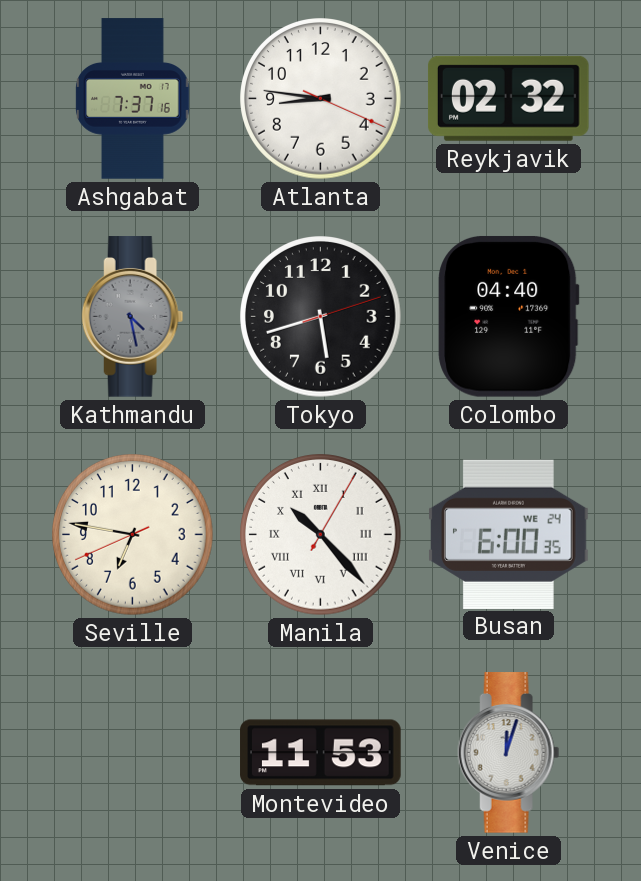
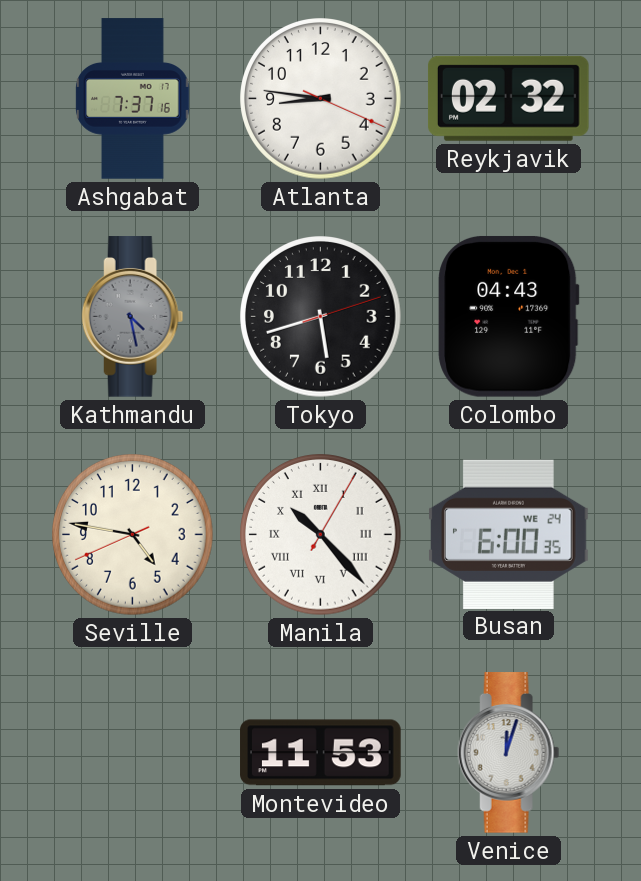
Colombo: 04:40 -> 04:43
Seville: 6:46 -> 4:46
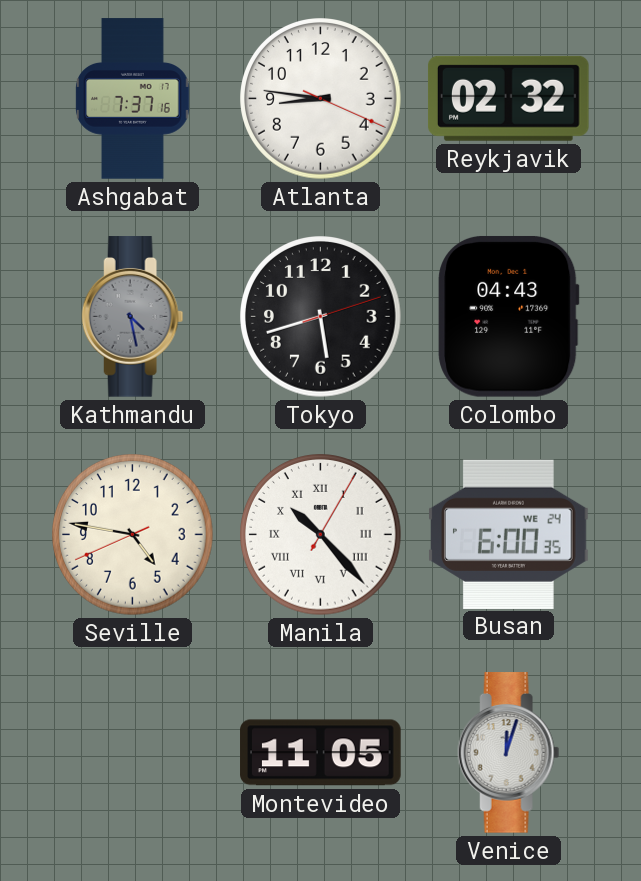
Montevideo: 11:53 -> 11:05
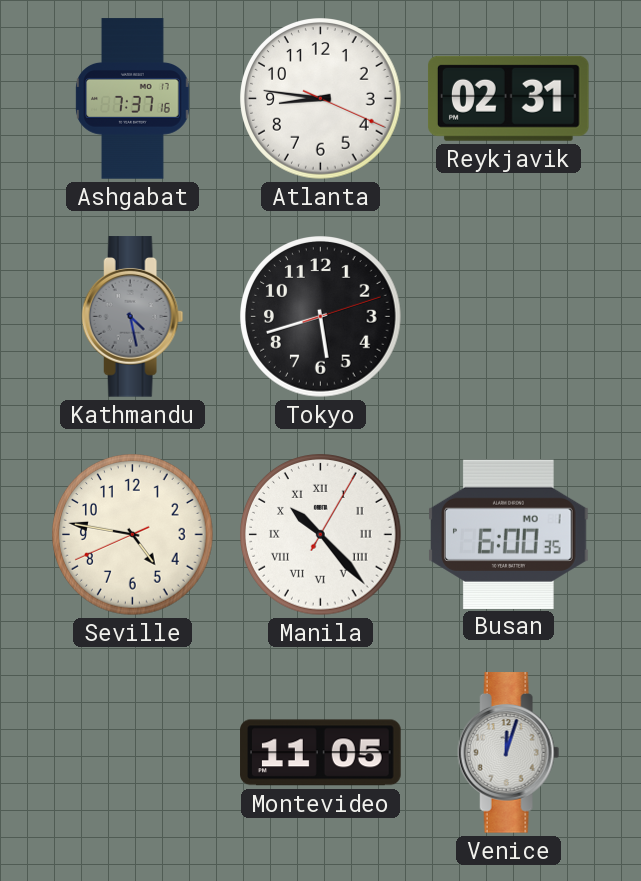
Reykjavik: 02:32 -> 02:31
Colombo: 04:43 -> none
Busan date: WE 24 -> MO 1
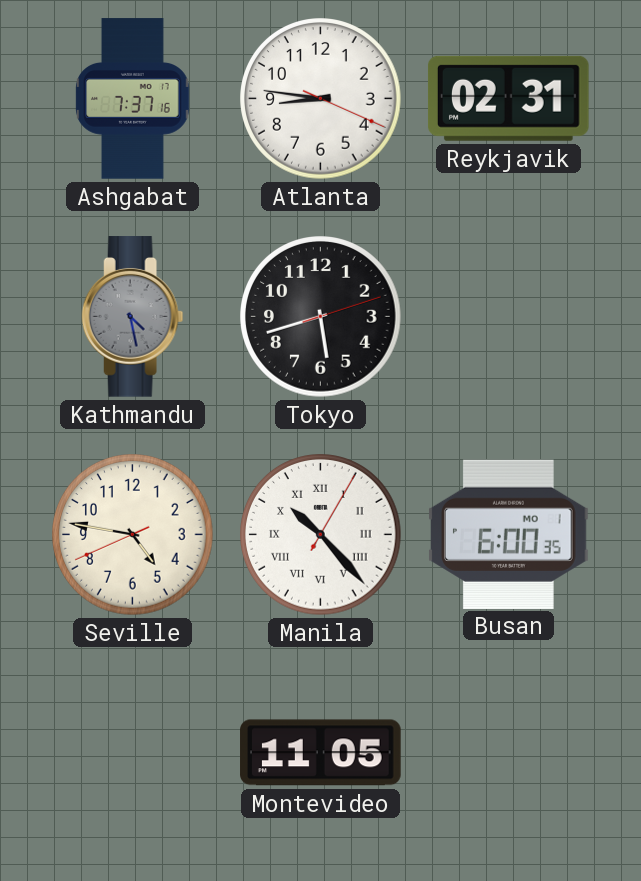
Venice: 12:03 -> none
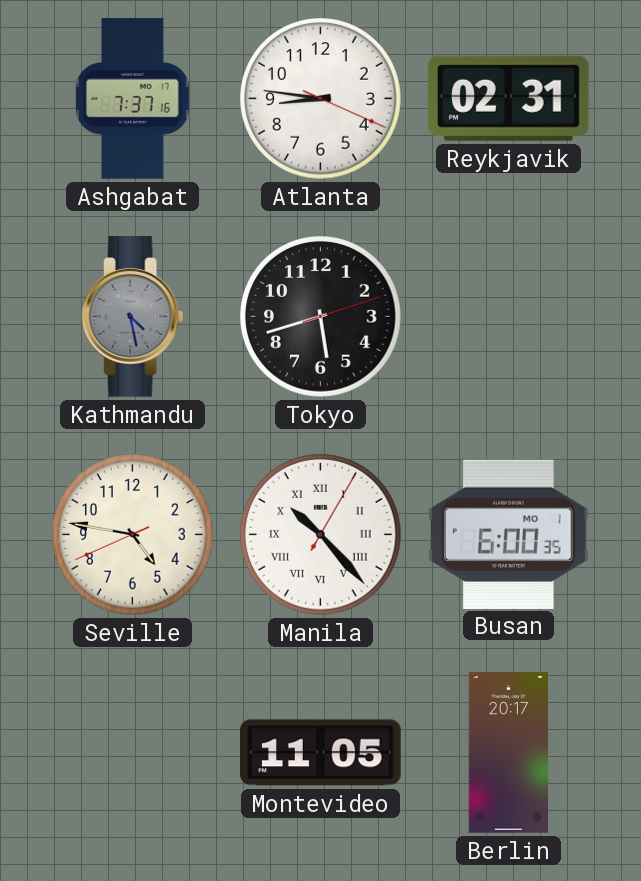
Berlin: none -> 20:17
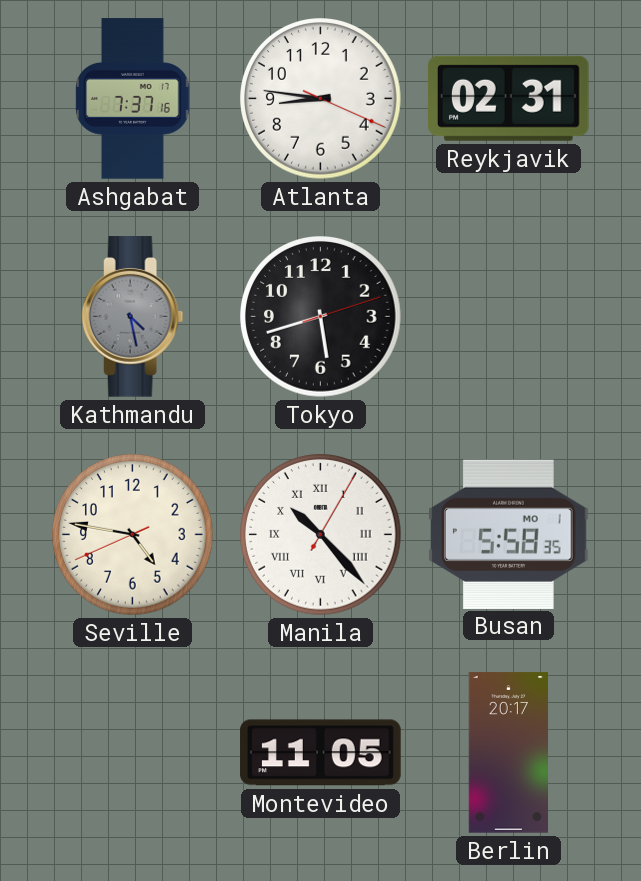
Busan: 6:00 -> 5:58
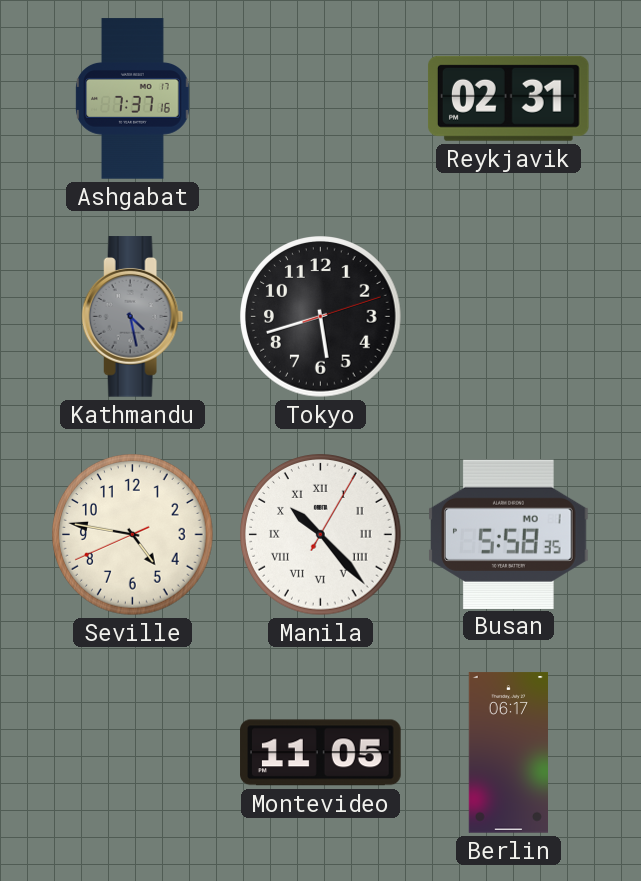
Atlanta: 8:46 -> none
Berlin: 20:17 -> 06:17
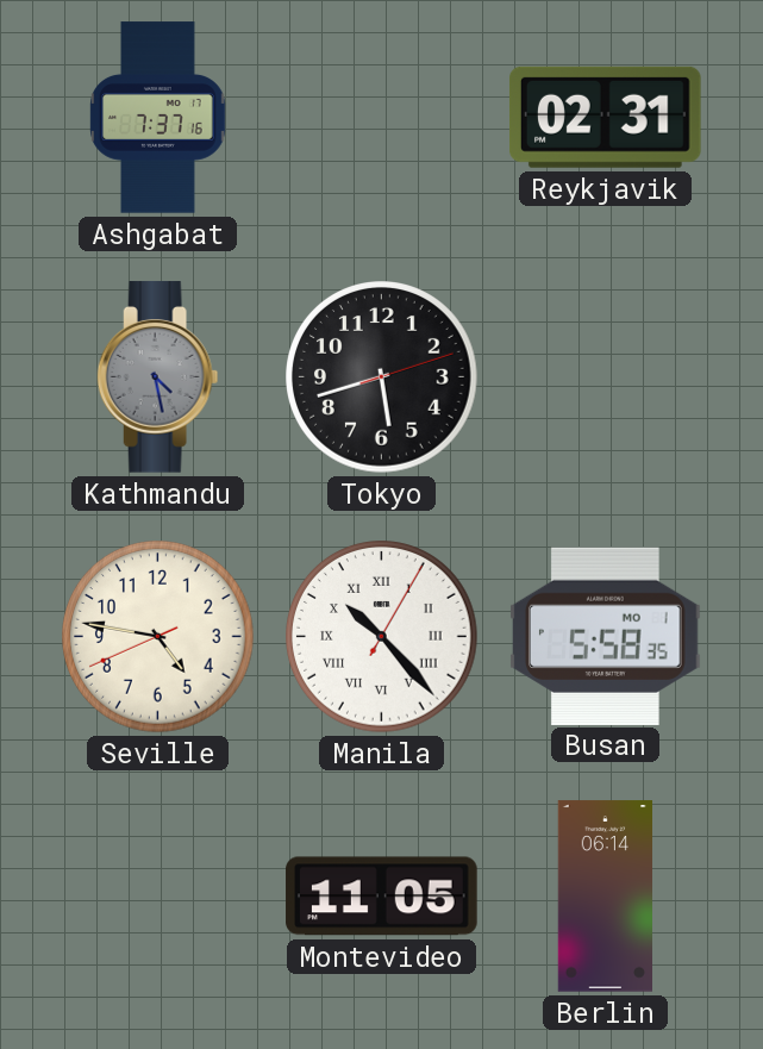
Berlin: 06:17 -> 06:14
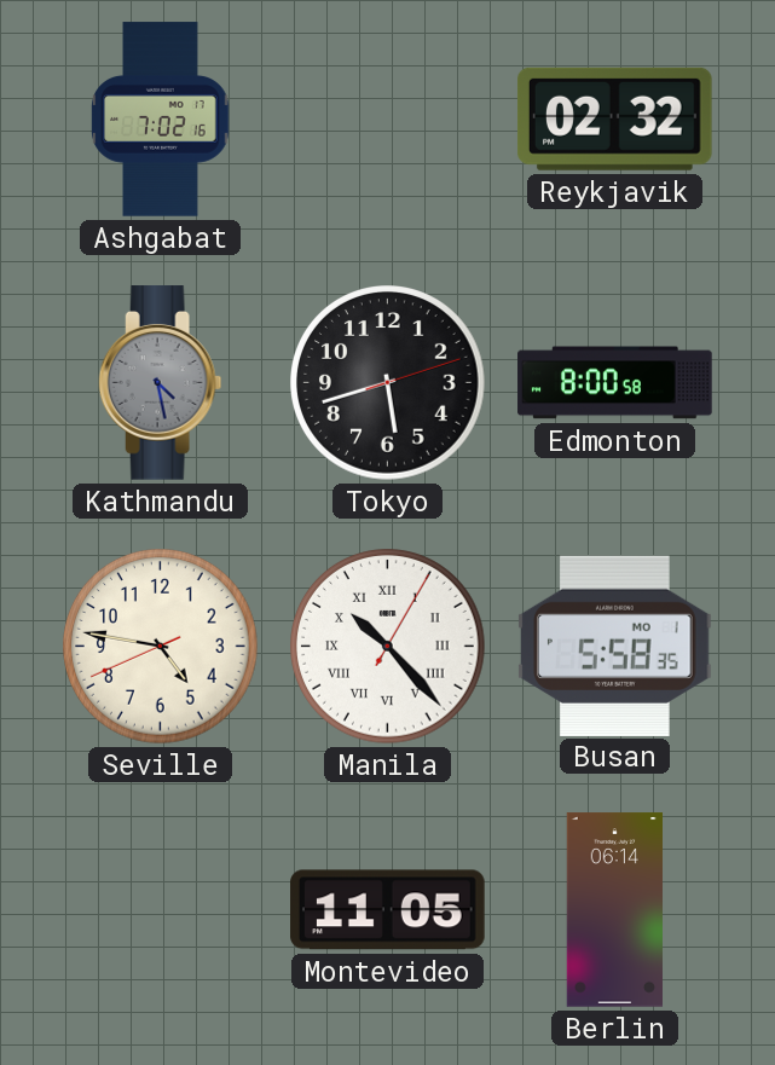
Ashgabat: 7:37 -> 7:02
Reykjavik: 02:31 -> 02:32
Edmonton: none -> 8:00
